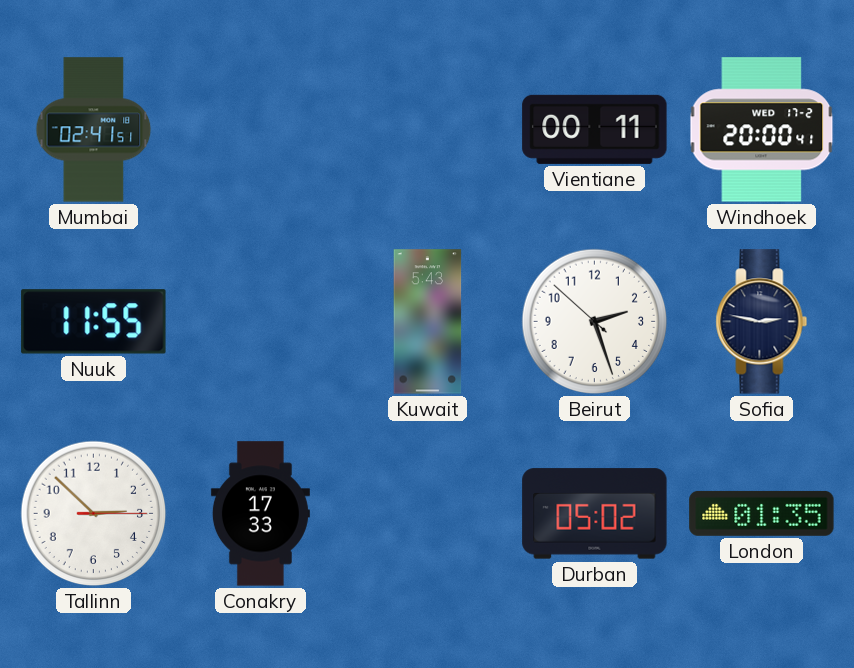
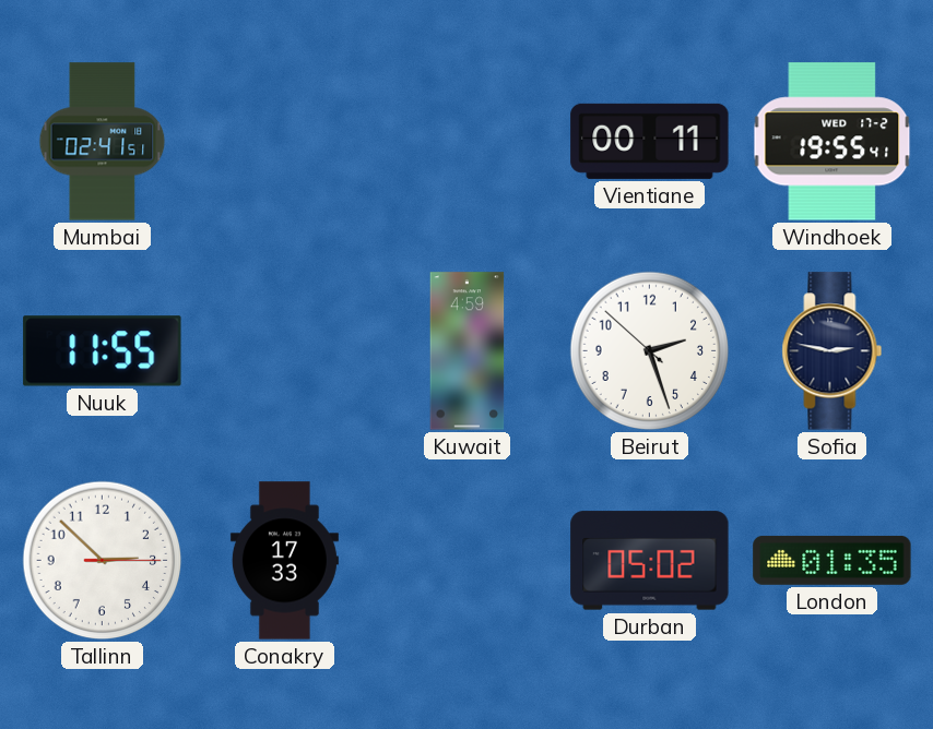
Windhoek: 20:00 -> 19:55
Kuwait: 5:43 -> 4:59
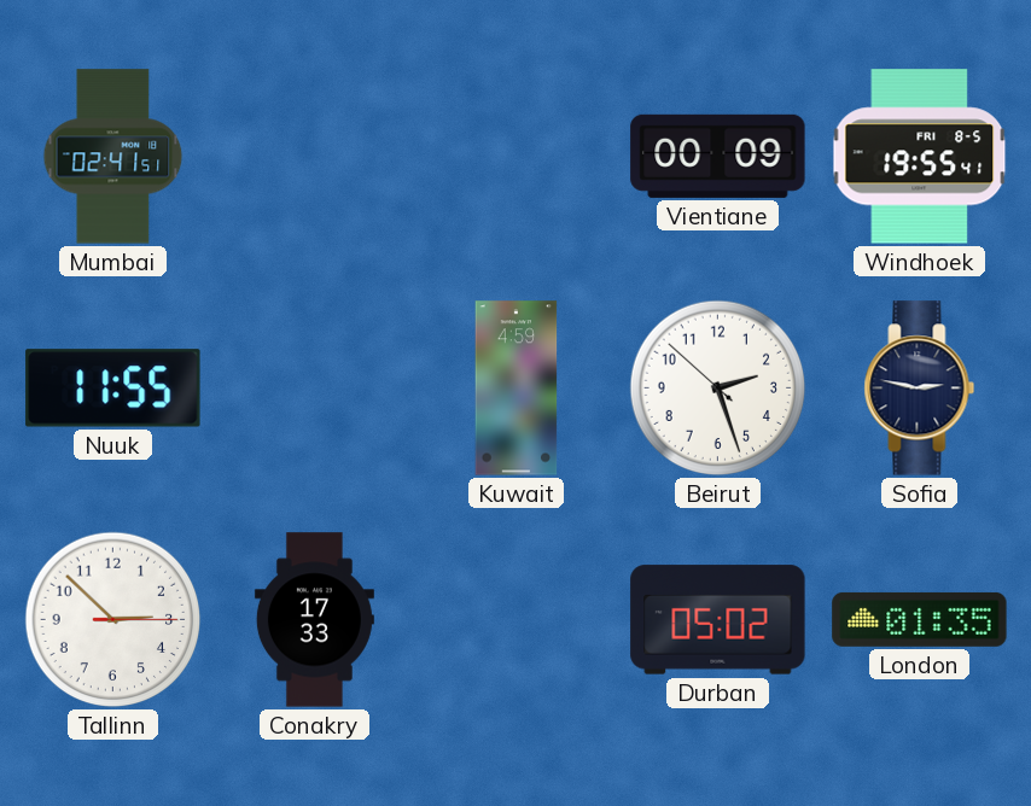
Vientiane: 00:11 -> 00:09
Windhoek date: WED 17-2 -> FRI 8-5
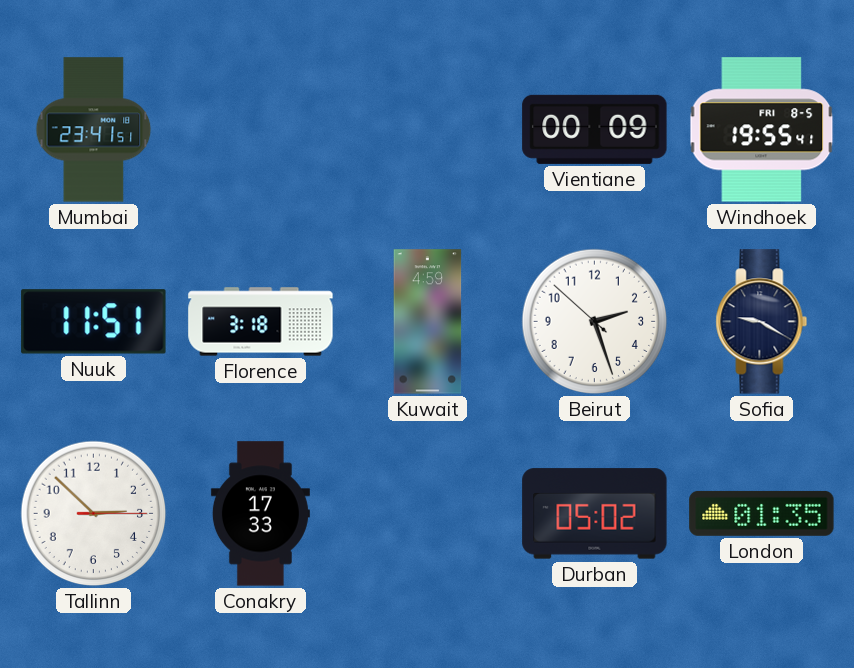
Mumbai: 02:41 -> 23:41
Nuuk: 11:55 -> 11:51
Florence: none -> 3:18
Sofia: 2:47 -> 9:20
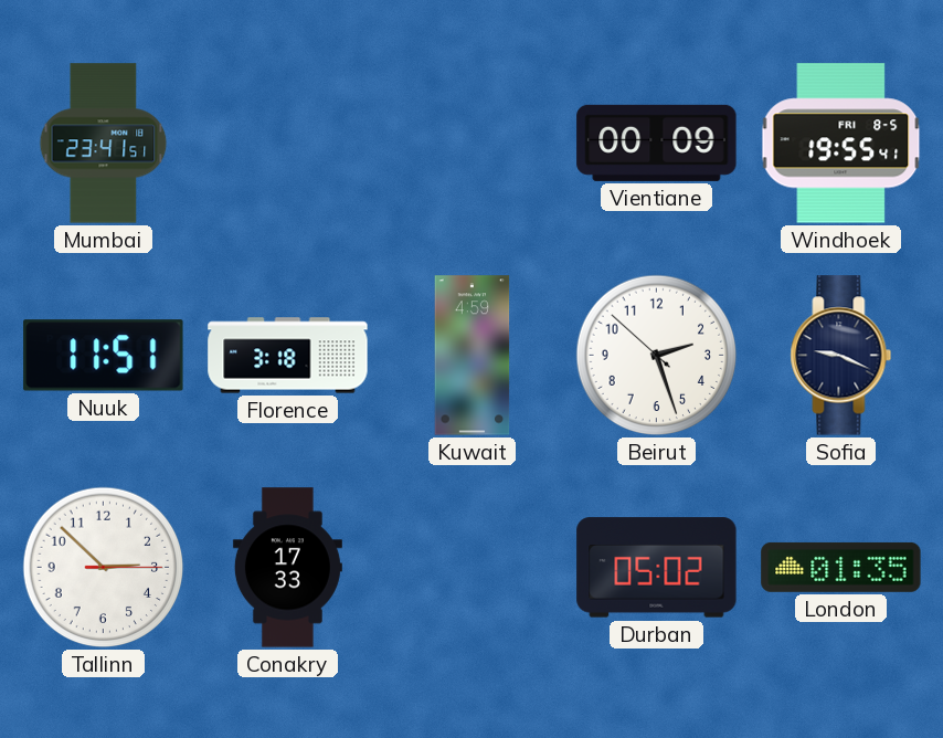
Sofia: 9:20 -> 9:19
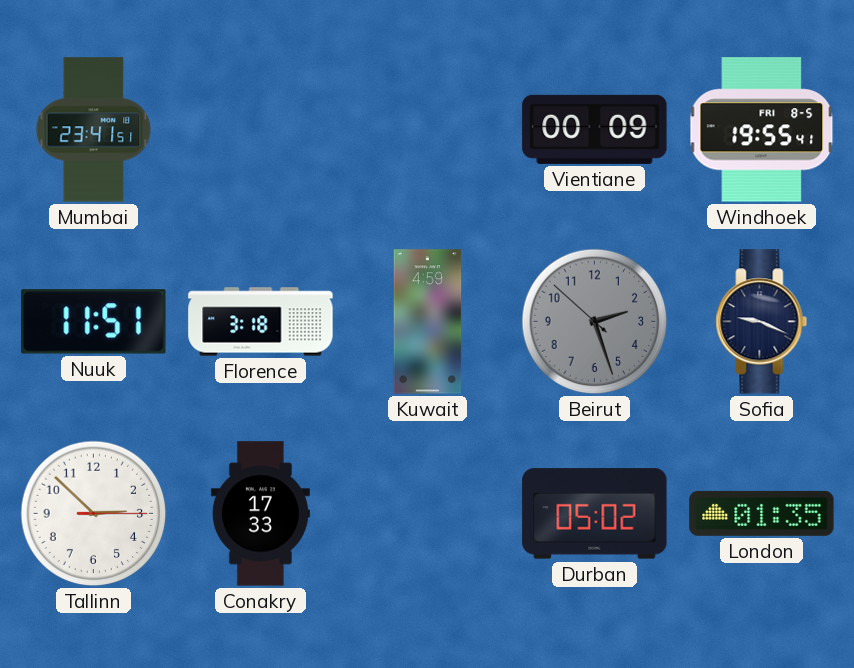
Beirut dial: white -> grey
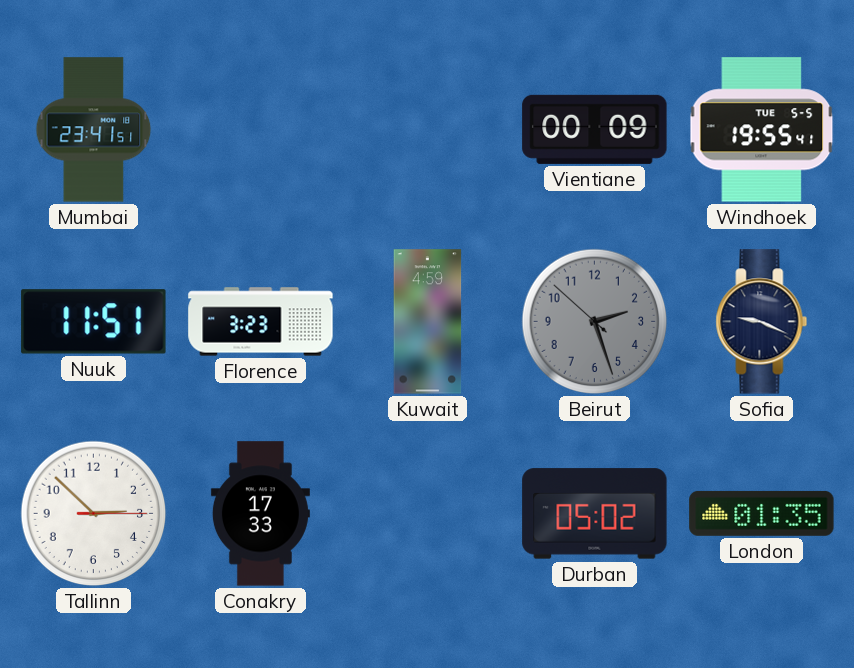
Windhoek date: FRI 8-5 -> TUE 5-5
Florence: 3:18 -> 3:23
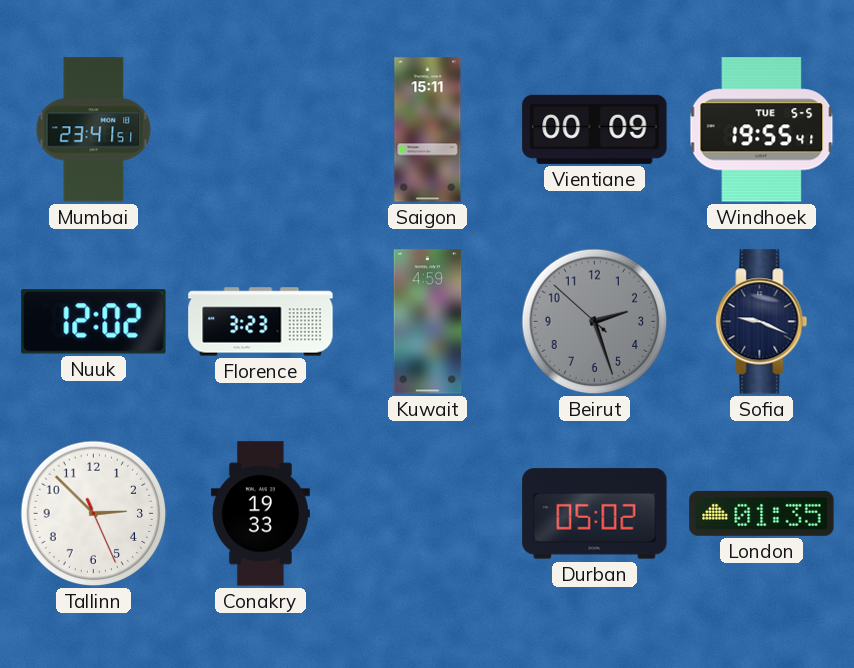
Saigon: none -> 15:11
Nuuk: 11:51 -> 12:02
Tallinn: 2:52:15 -> 2:52:26
Conakry: 17:33 -> 19:33
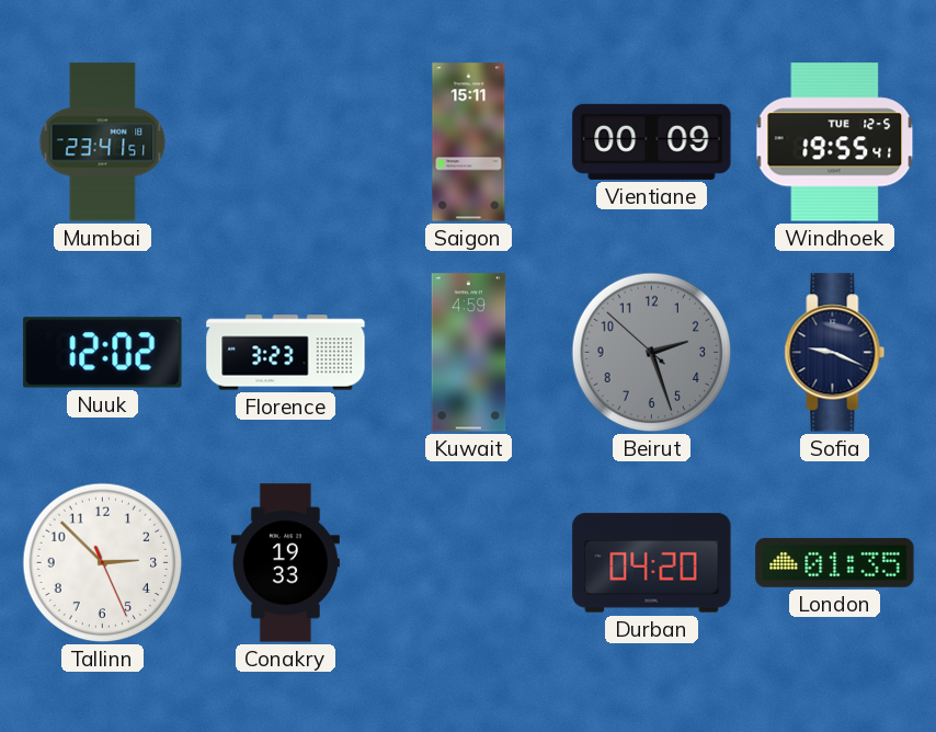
Windhoek date: TUE 5-5 -> TUE 12-5
Durban: 05:02 -> 04:20
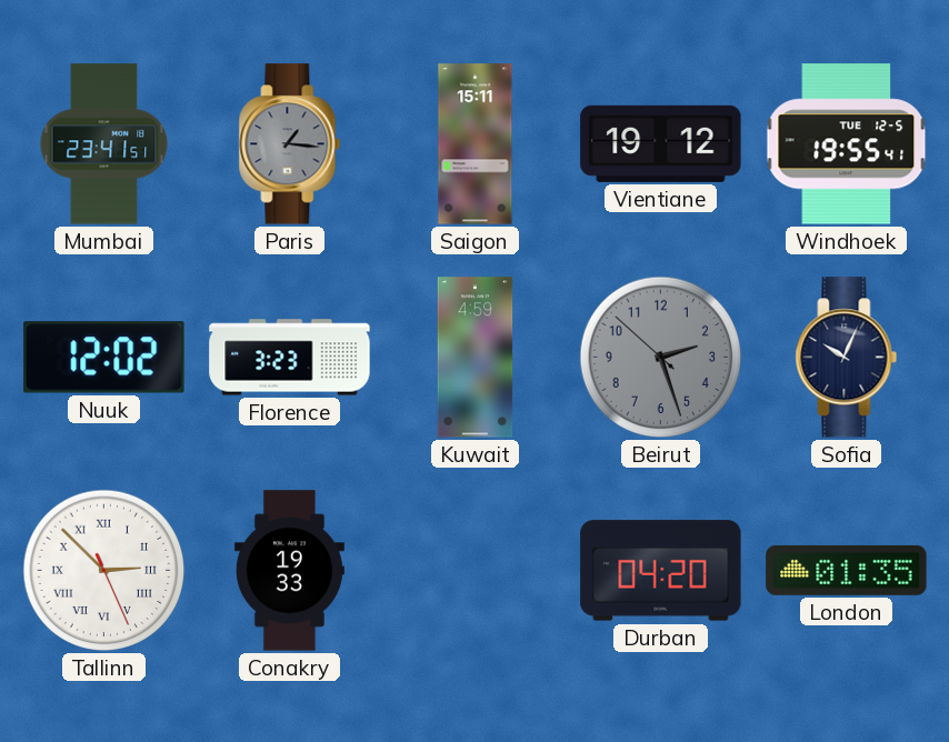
Paris: none -> 1:16
Vientiane: 00:09 -> 19:12
Sofia: 9:19 -> 10:04
Tallinn numerals: Arabic -> Roman
